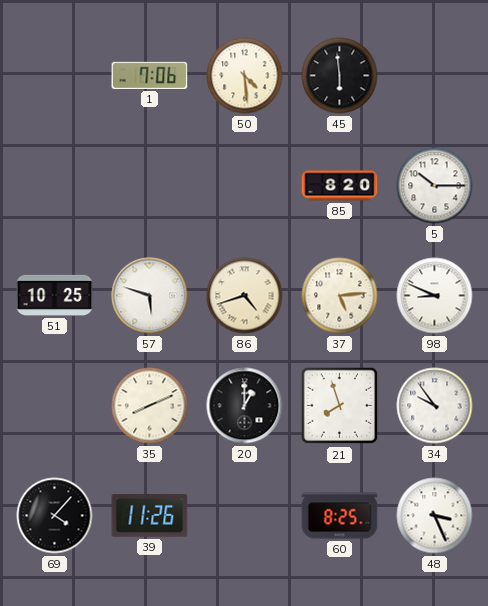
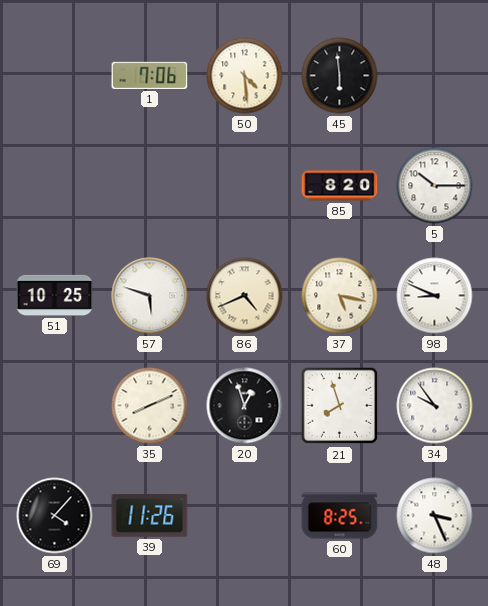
86: 4:42 -> 4:41
37: 5:14 -> 5:17
20: 1:00 -> 12:57
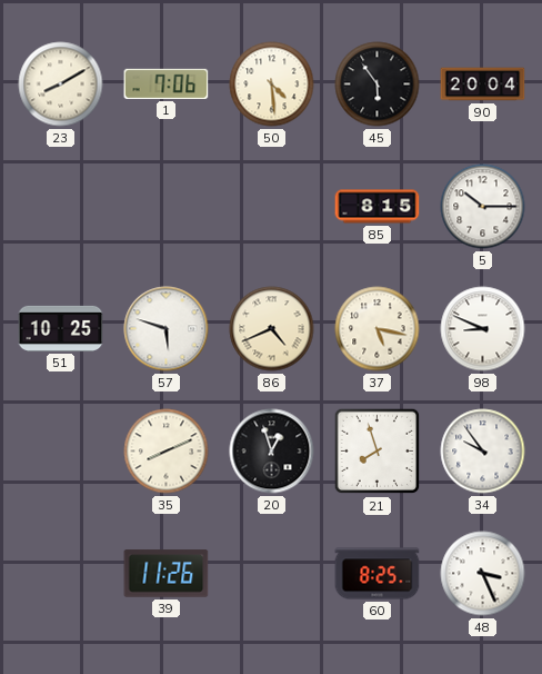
23: none -> 8:10
45: 5:59 -> 5:54
90: none -> 20:04
85: 8:20 -> 8:15
69: 4:07 -> none
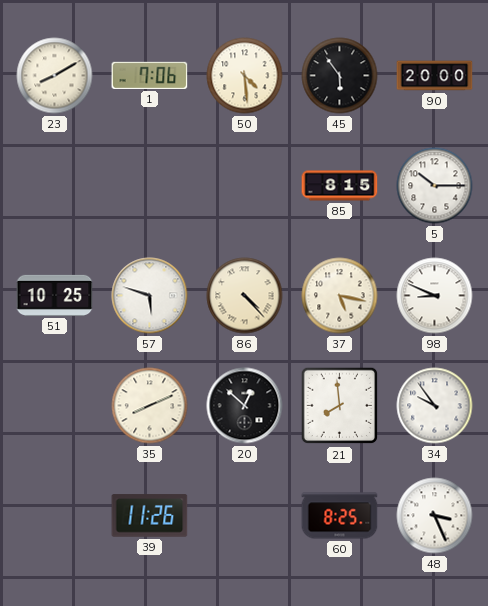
90: 20:04 -> 20:00
86: 4:41 -> 4:23
20: 12:57 -> 12:52
21: 7:57 -> 7:59
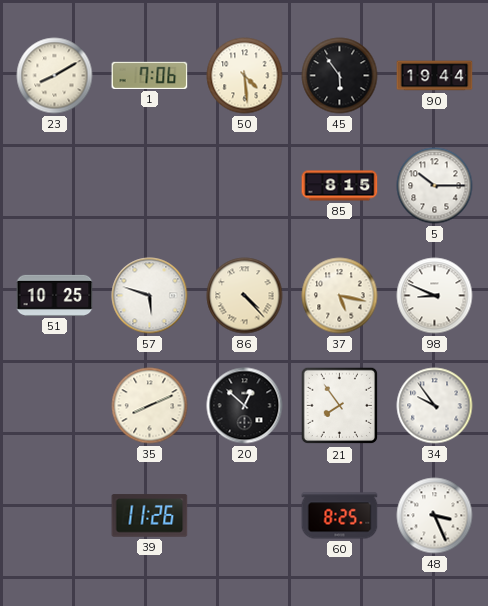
90: 20:00 -> 19:44
21: 7:59 -> 7:54
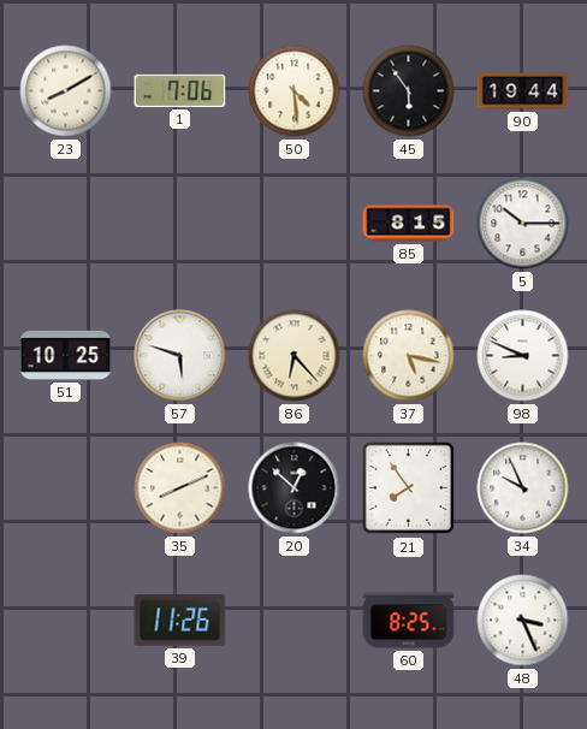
86: 4:23 -> 6:23
34: 9:54 -> 9:56
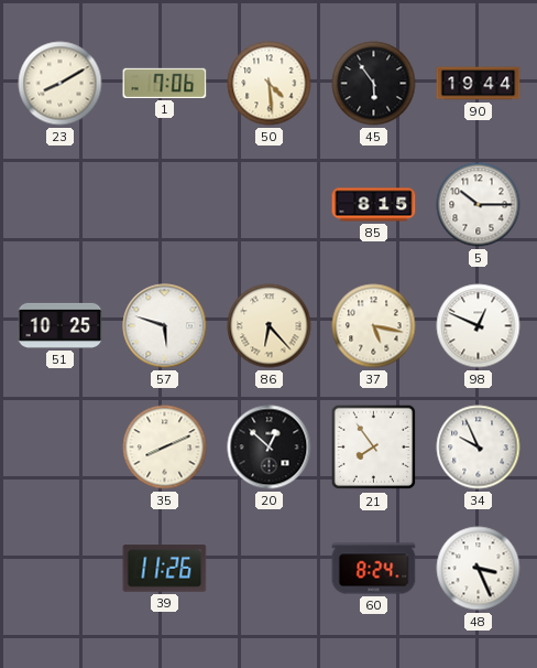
98: 8:49 -> 12:49
60: 8:25 -> 8:24
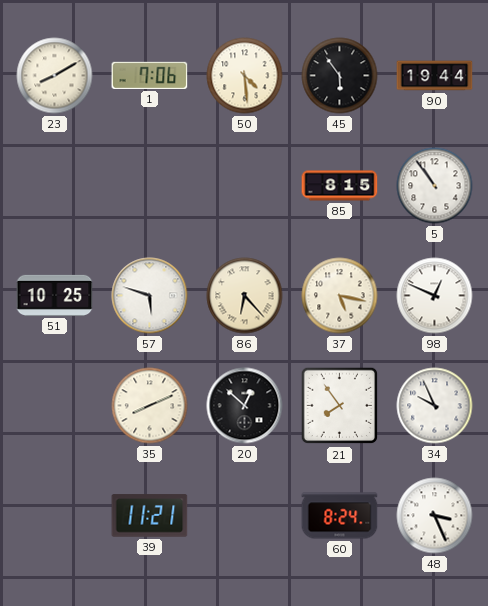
5: 10:15 -> 10:54
39: 11:26 -> 11:21
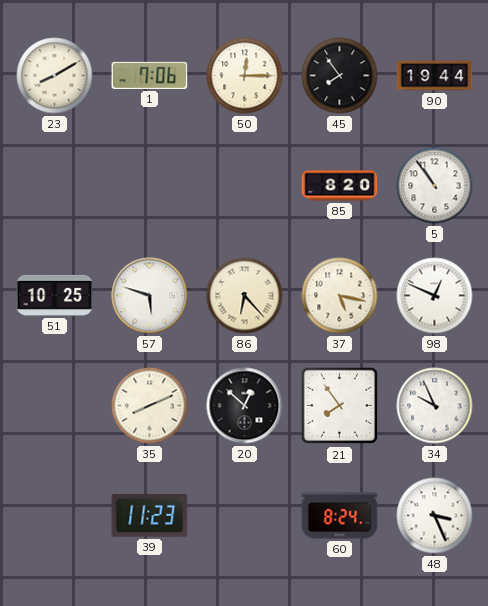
50: 4:29 -> 12:15
45: 5:54 -> 7:54
85: 8:15 -> 8:20
39: 11:21 -> 11:23
